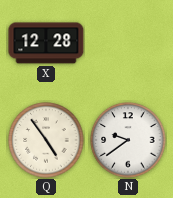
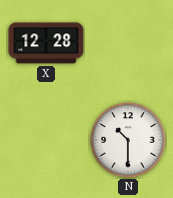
Q: 4:54 -> none
N: 9:39 -> 10:30
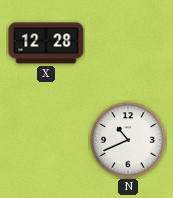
N: 10:30 -> 10:41
